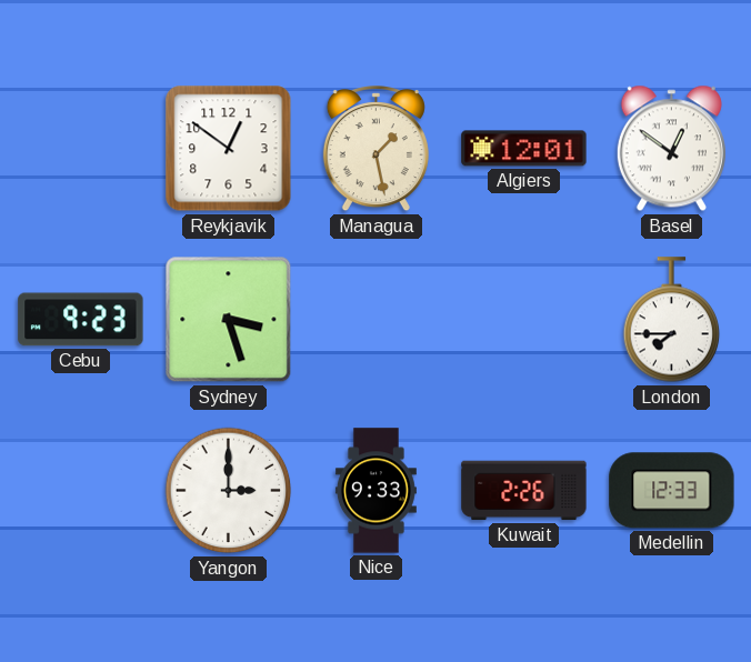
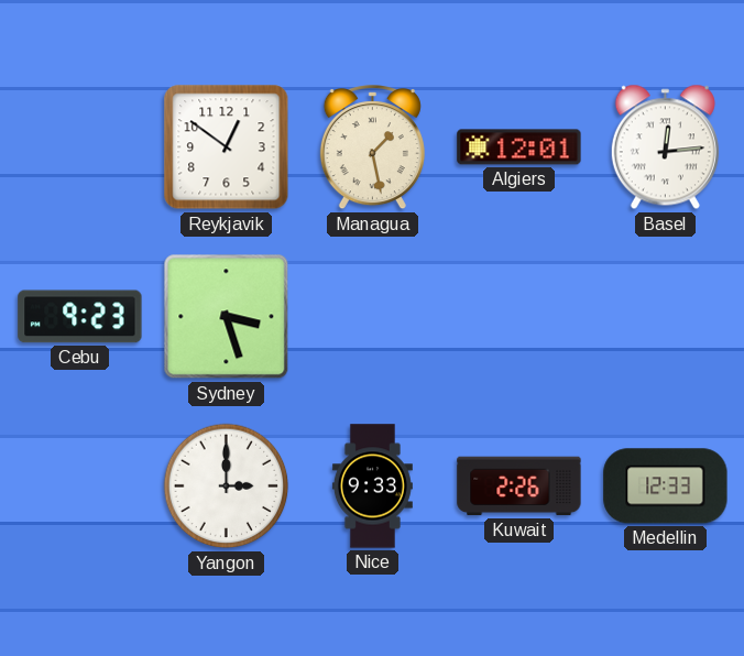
Basel: 12:51 -> 12:14
London: 7:45 -> none
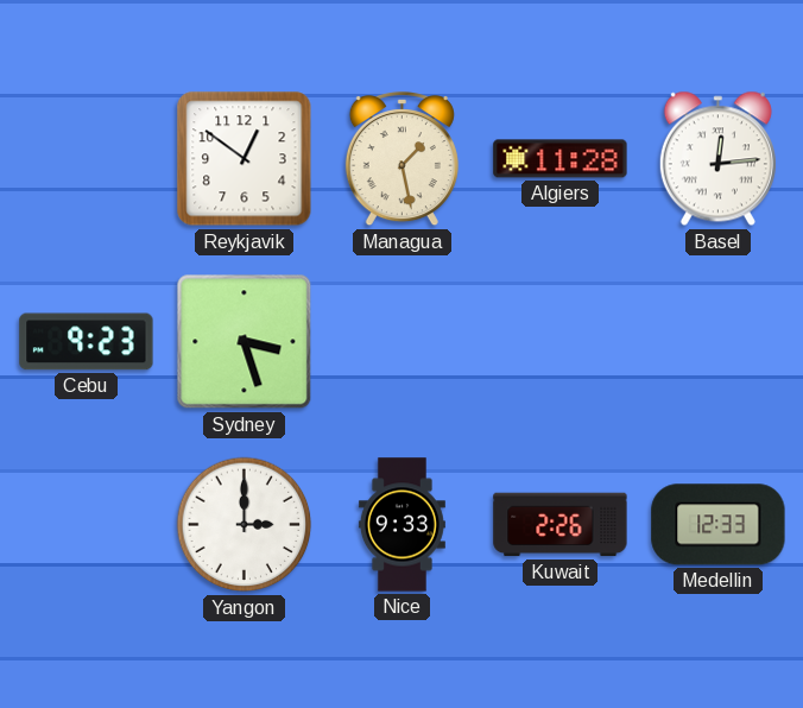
Algiers: 12:01 -> 11:28
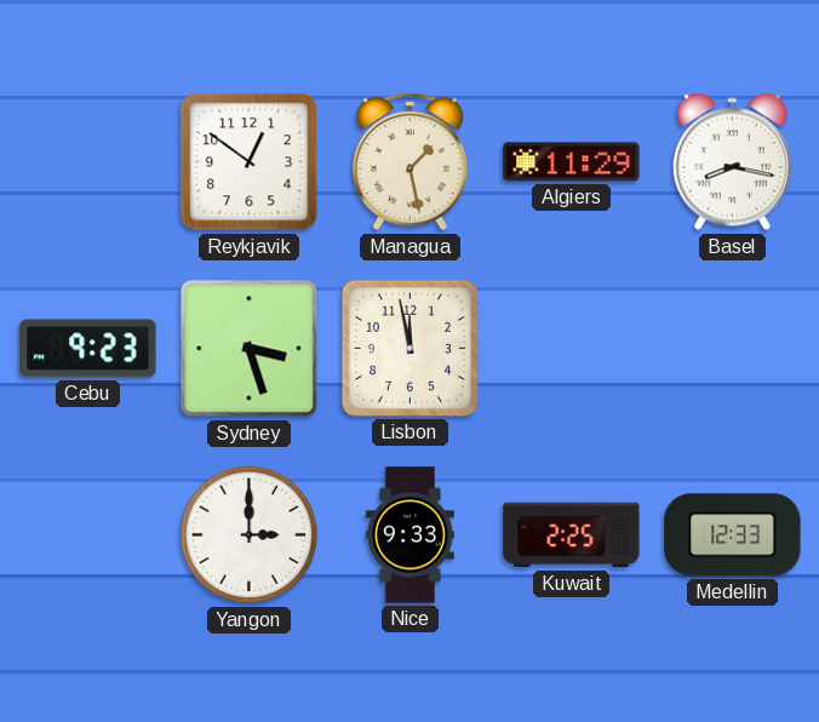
Algiers: 11:28 -> 11:29
Basel: 12:14 -> 8:17
Lisbon: none -> 11:58
Kuwait: 2:26 -> 2:25
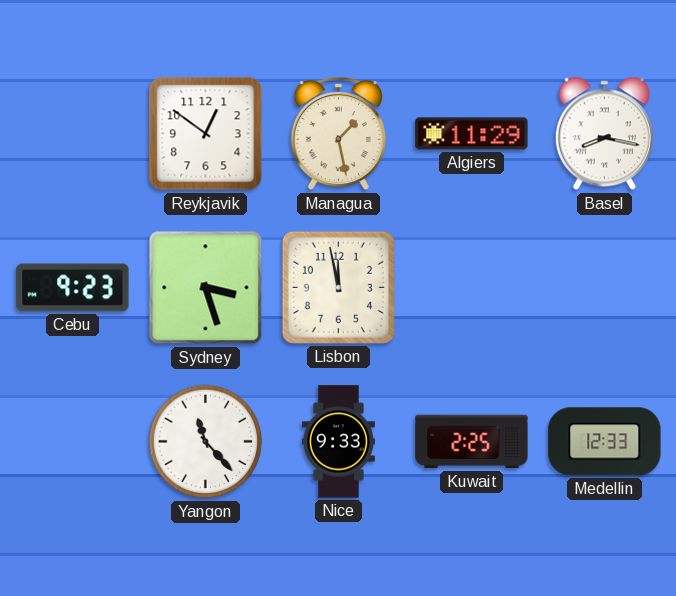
Yangon: 3:00 -> 11:23
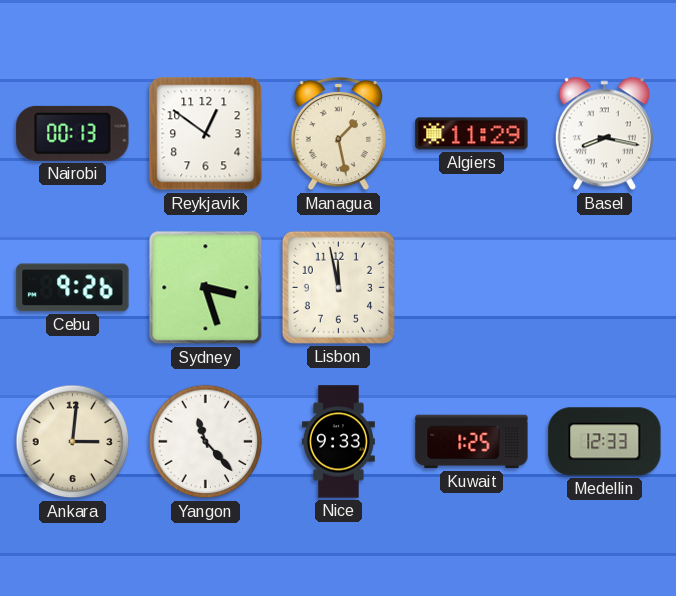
Nairobi: none -> 00:13
Cebu: 9:23 -> 9:26
Ankara: none -> 3:01
Kuwait: 2:25 -> 1:25
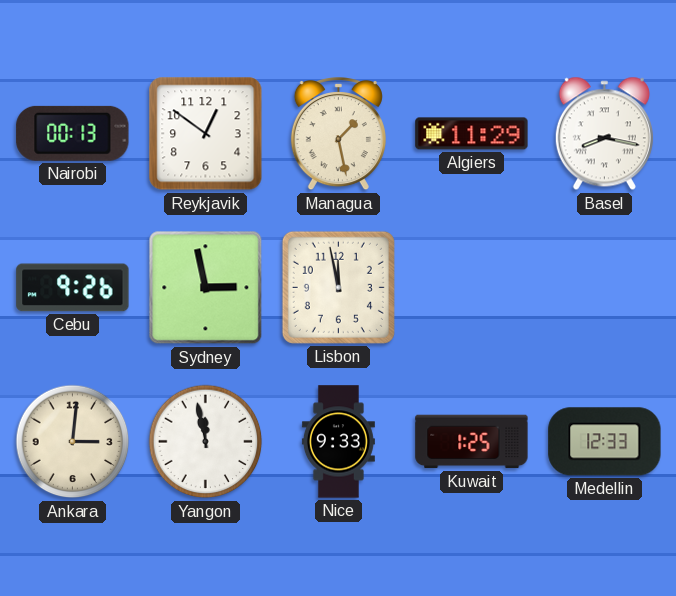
Sydney: 3:27 -> 2:58
Yangon: 11:23 -> 11:58
